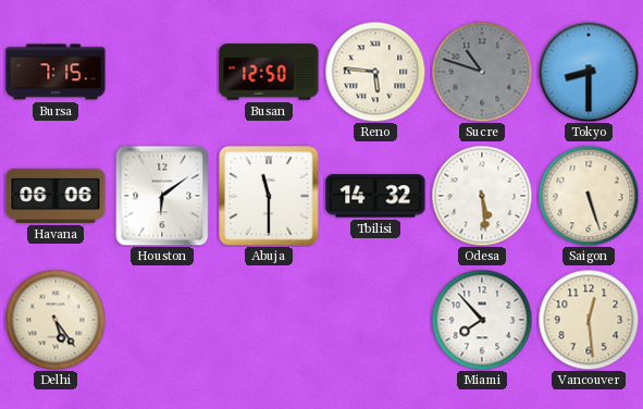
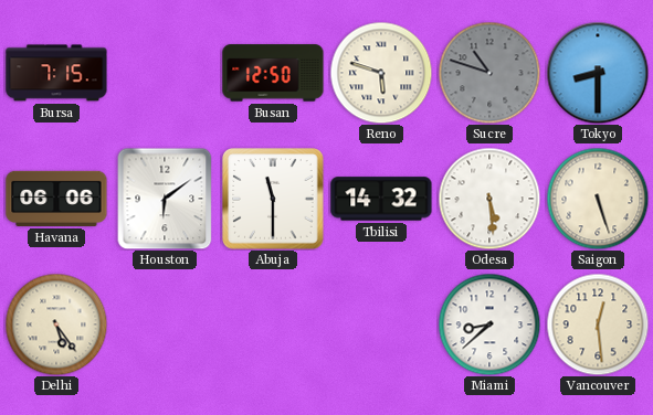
Reno: 5:46 -> 5:48
Miami: 7:53 -> 8:38
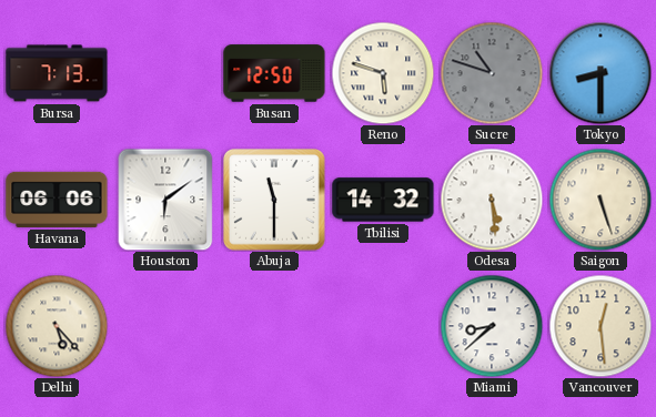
Bursa: 7:15 -> 7:13
Delhi: 5:24 -> 5:23
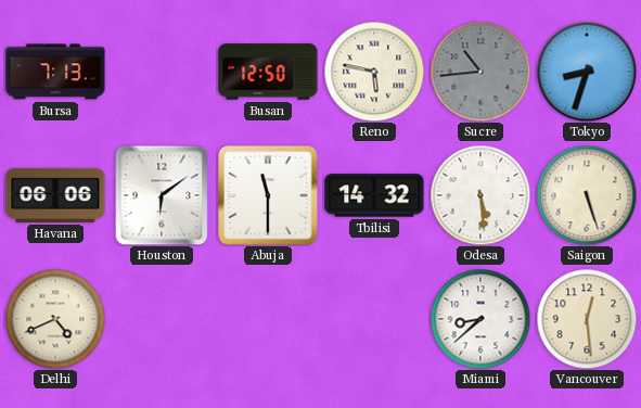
Reno: 5:48 -> 5:47
Sucre: 10:48 -> 10:44
Tokyo: 8:30 -> 8:33
Delhi: 5:23 -> 4:41
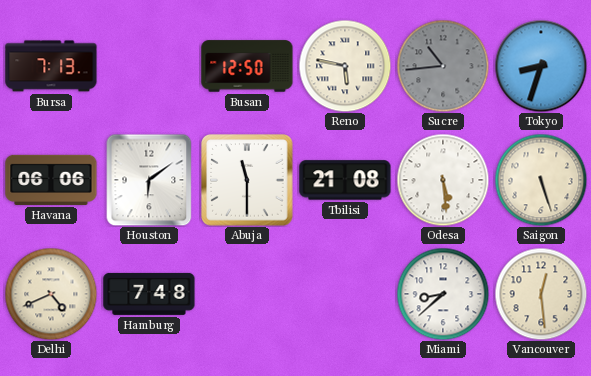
Tbilisi: 14:32 -> 21:08
Hamburg: none -> 7:48
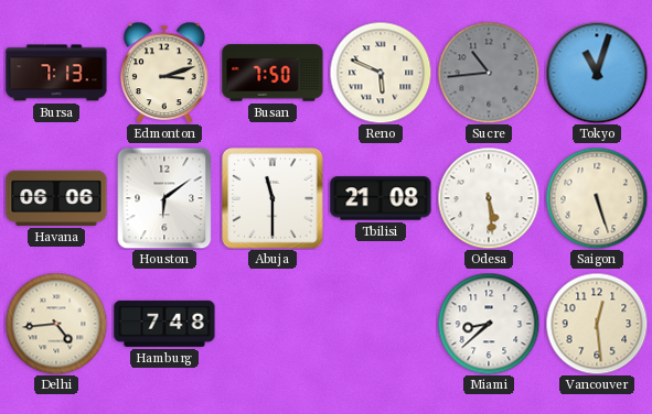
Edmonton: none -> 3:12
Busan: 12:50 -> 7:50
Reno: 5:47 -> 5:49
Tokyo: 8:33 -> 11:03
Delhi: 4:41 -> 4:44
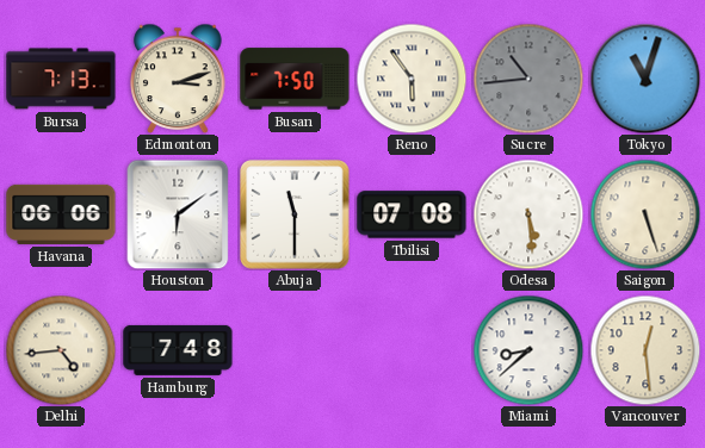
Reno: 5:49 -> 5:54
Tbilisi: 21:08 -> 07:08
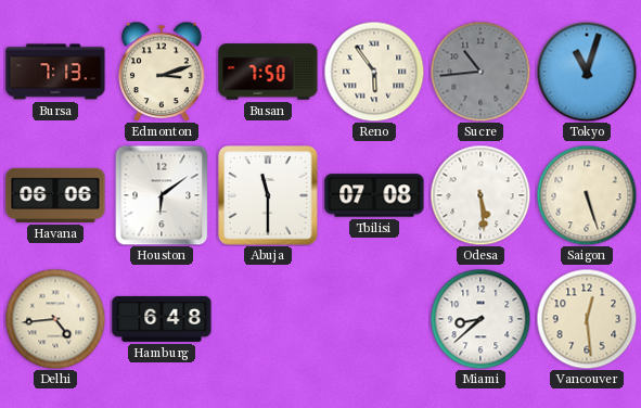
Hamburg: 7:48 -> 6:48
